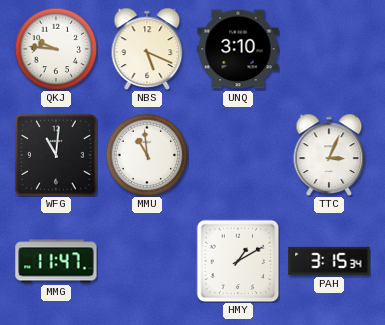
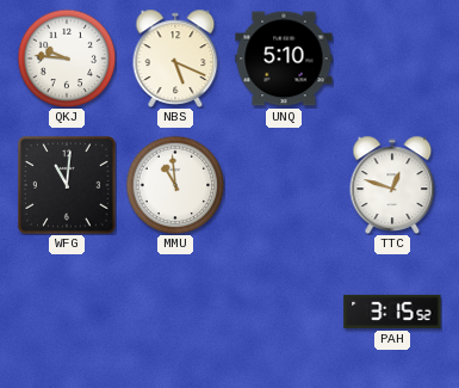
UNQ: 3:10 -> 5:10
TTC: 3:04 -> 12:48
MMG: 11:47 -> none
HMY: 1:10 -> none
PAH: 3:15:34 -> 3:15:52
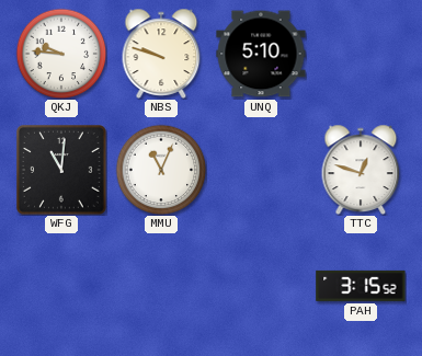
NBS: 5:19 -> 9:48
MMU: 10:59 -> 11:04
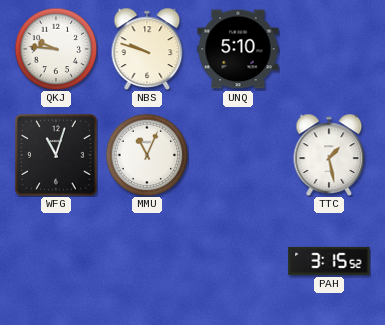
WFG: 11:01 -> 11:03
TTC: 12:48 -> 1:28
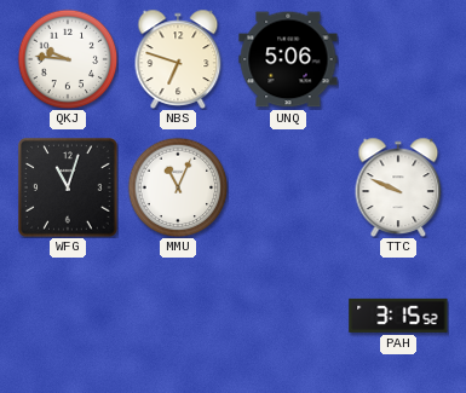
NBS: 9:48 -> 6:48
UNQ: 5:10 -> 5:06
TTC: 1:28 -> 9:49
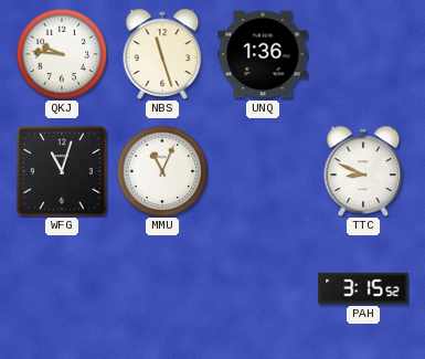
NBS: 6:48 -> 11:27
UNQ: 5:06 -> 1:36
TTC: 9:49 -> 8:49
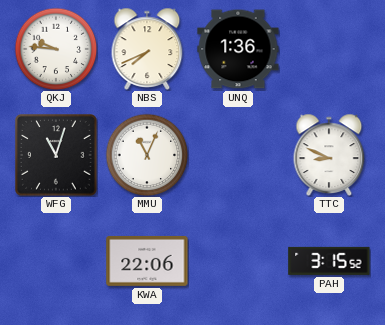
NBS: 11:27 -> 7:41
KWA: none -> 22:06
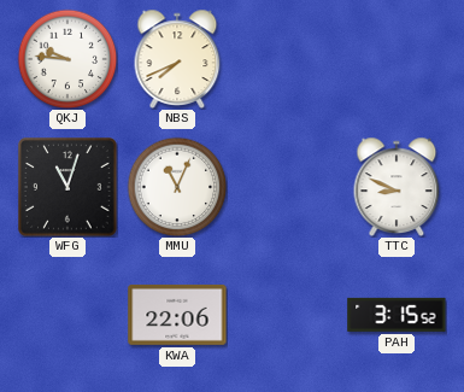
UNQ: 1:36 -> none
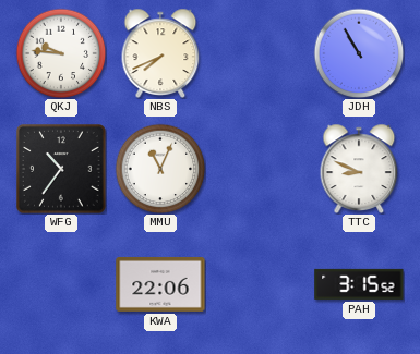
JDH: none -> 10:55
WFG: 11:03 -> 10:36
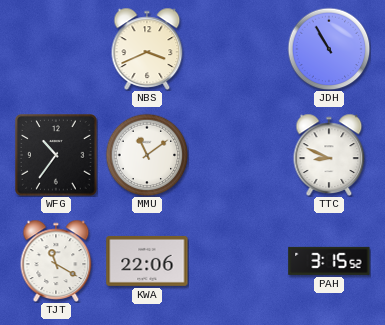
QKJ: 9:46 -> none
NBS: 7:41 -> 3:41
MMU: 11:04 -> 11:09
TJT: none -> 11:20
